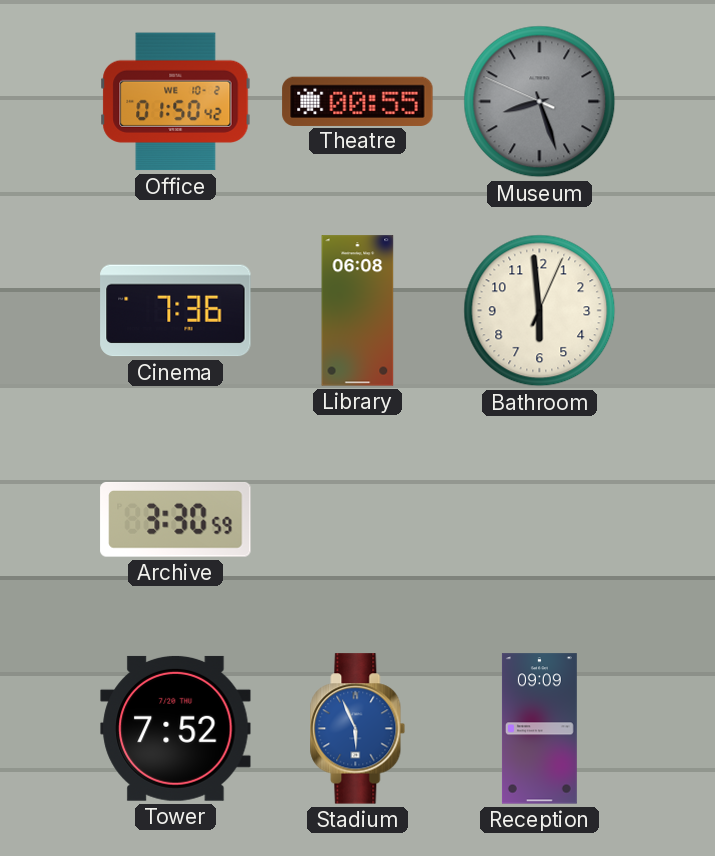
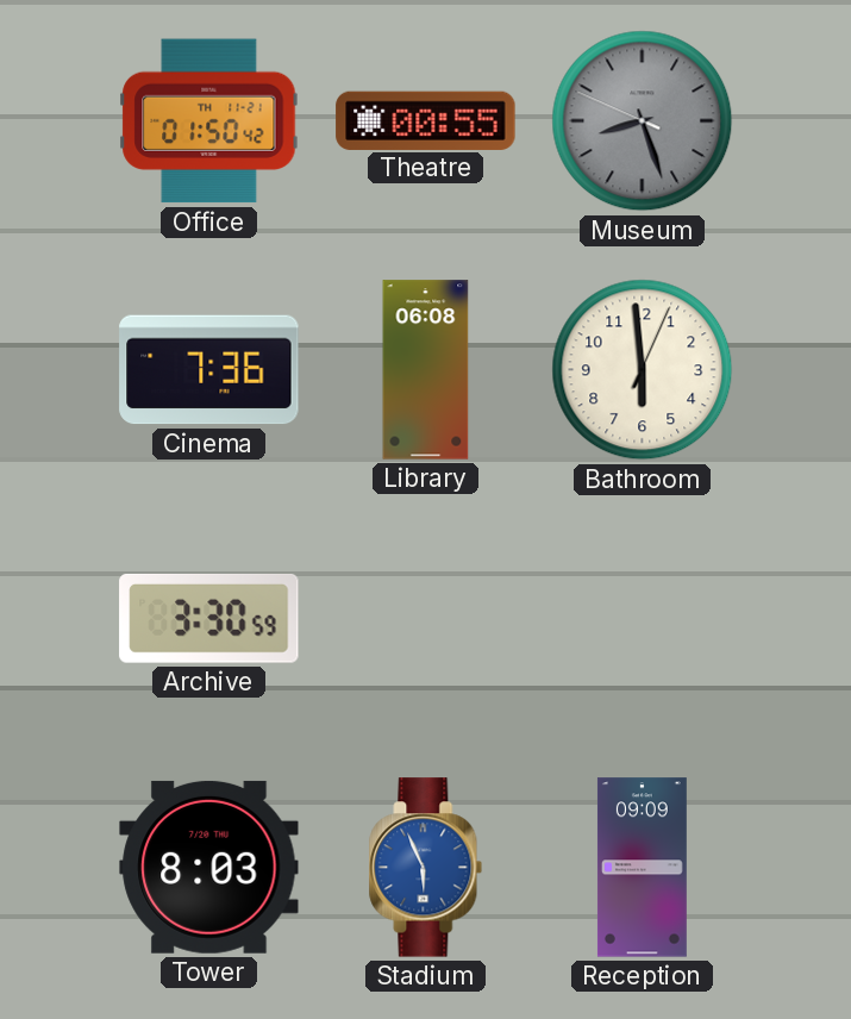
Office date: WE 10-2 -> TH 11-21
Tower: 7:52 -> 8:03
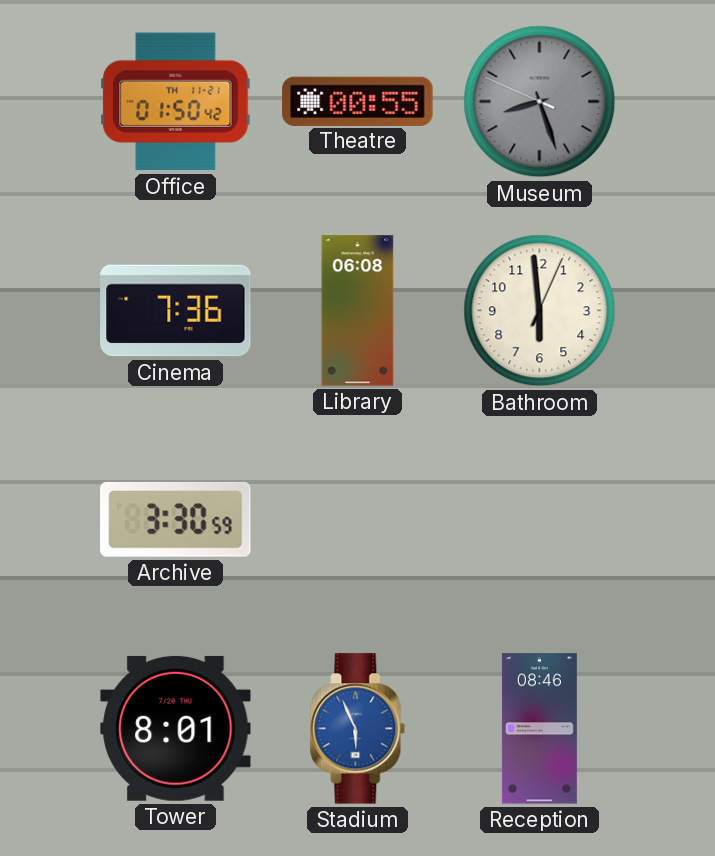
Tower: 8:03 -> 8:01
Reception: 09:09 -> 08:46
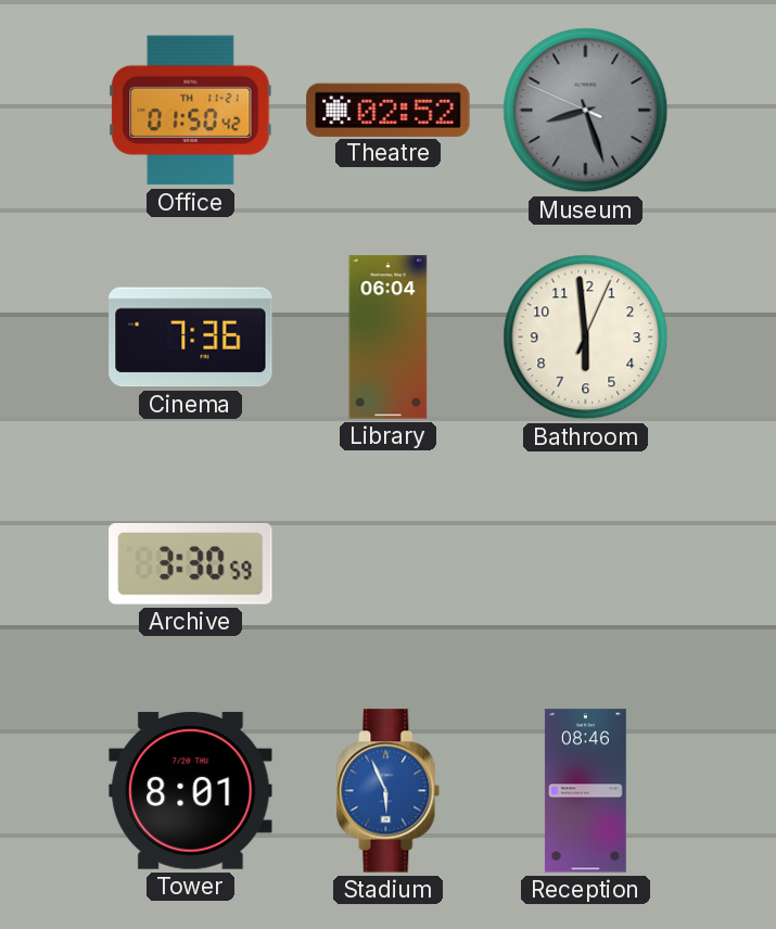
Theatre: 00:55 -> 02:52
Library: 06:08 -> 06:04
